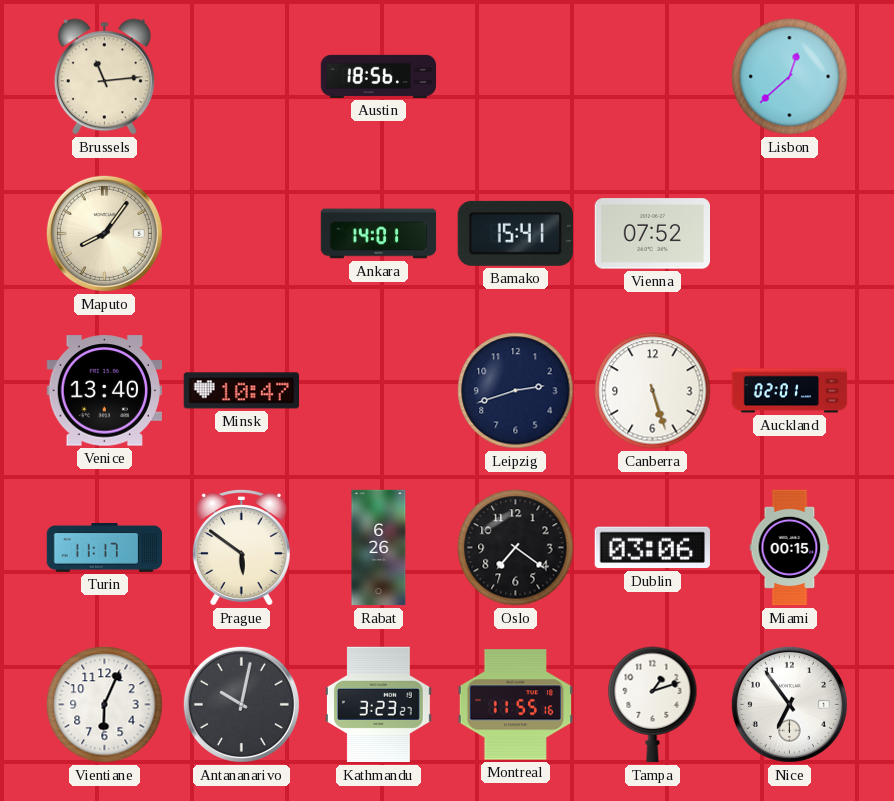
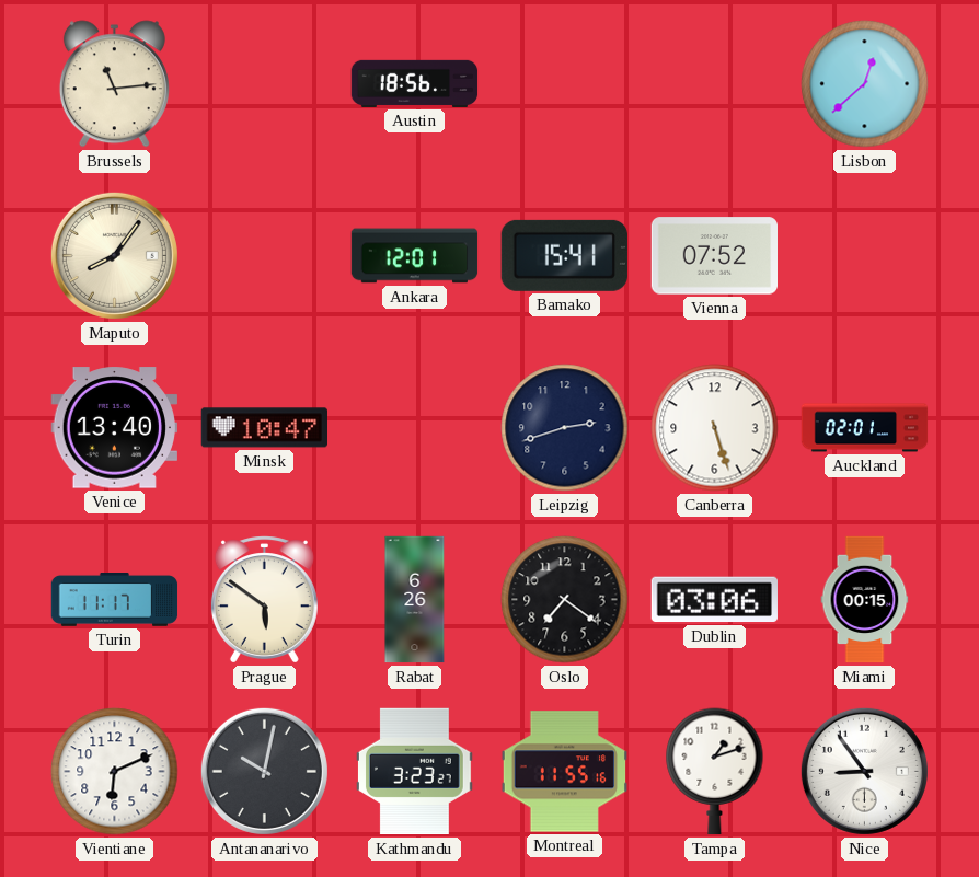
Ankara: 14:01 -> 12:01
Vientiane: 6:04 -> 6:11
Nice: 6:54 -> 8:54
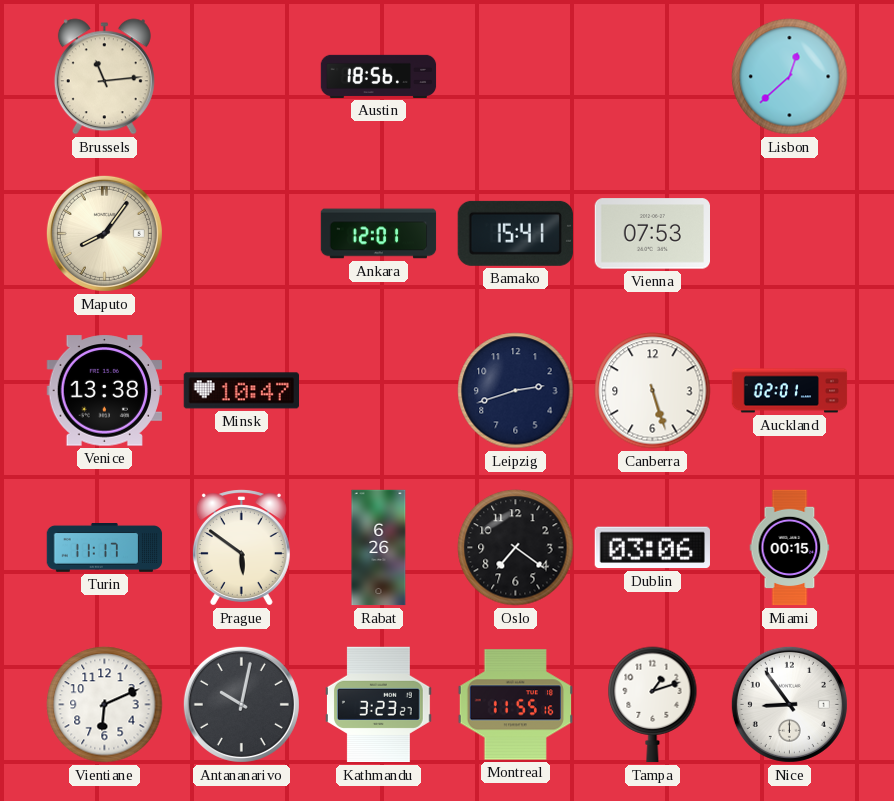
Vienna: 07:52 -> 07:53
Venice: 13:40 -> 13:38
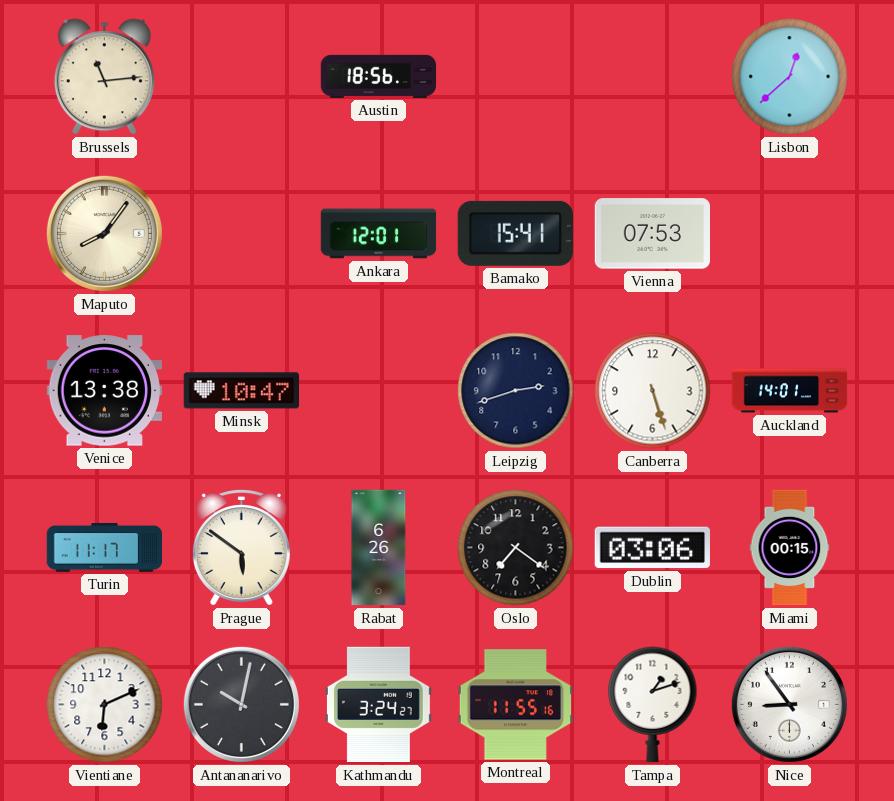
Auckland: 02:01 -> 14:01
Kathmandu: 3:23 -> 3:24
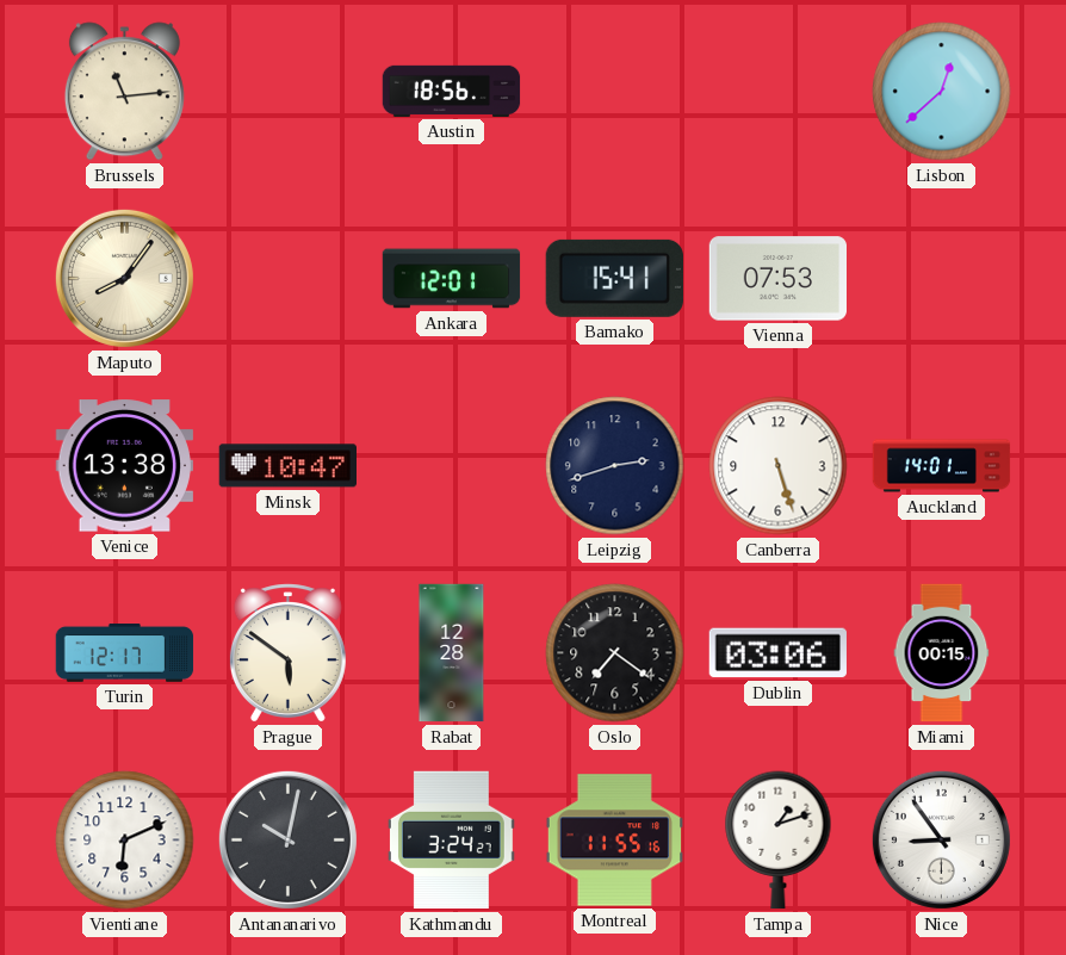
Turin: 11:17 -> 12:17
Rabat: 6:26 -> 12:28
